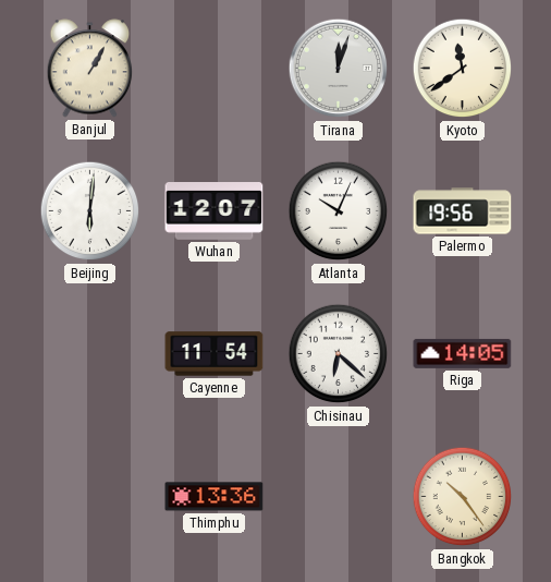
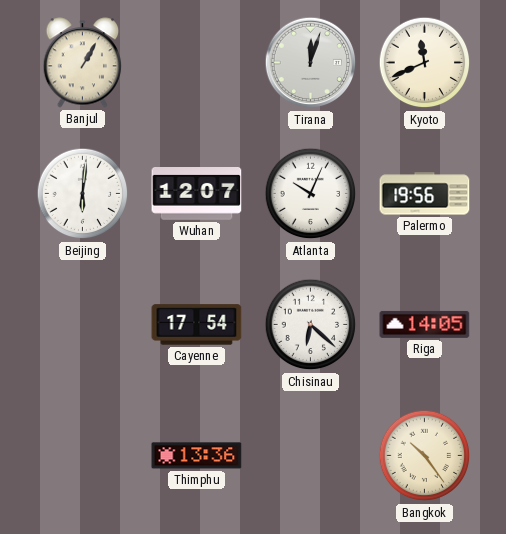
Kyoto: 11:39 -> 11:41
Cayenne: 11:54 -> 17:54
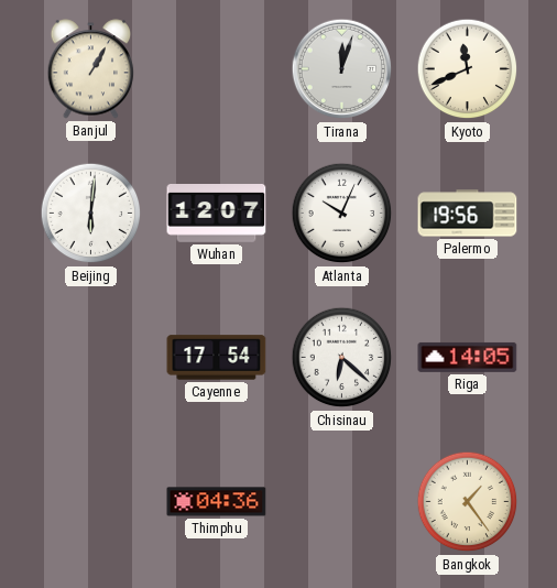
Thimphu: 13:36 -> 04:36
Bangkok: 10:24 -> 1:24
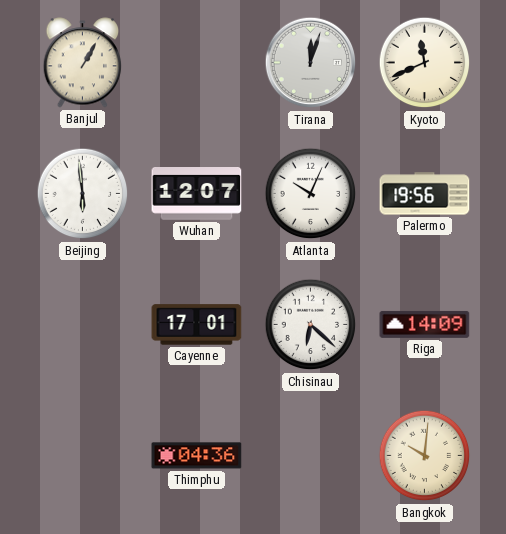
Beijing: 6:01 -> 5:59
Cayenne: 17:54 -> 17:01
Riga: 14:05 -> 14:09
Bangkok: 1:24 -> 10:01
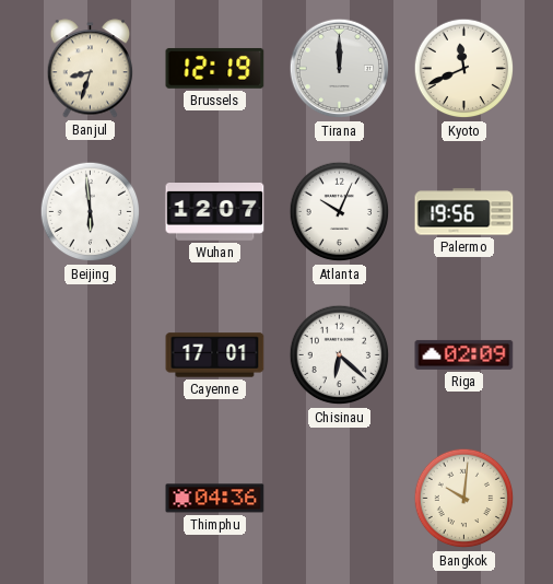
Banjul: 1:05 -> 8:33
Brussels: none -> 12:19
Tirana: 12:03 -> 12:00
Riga: 14:09 -> 02:09
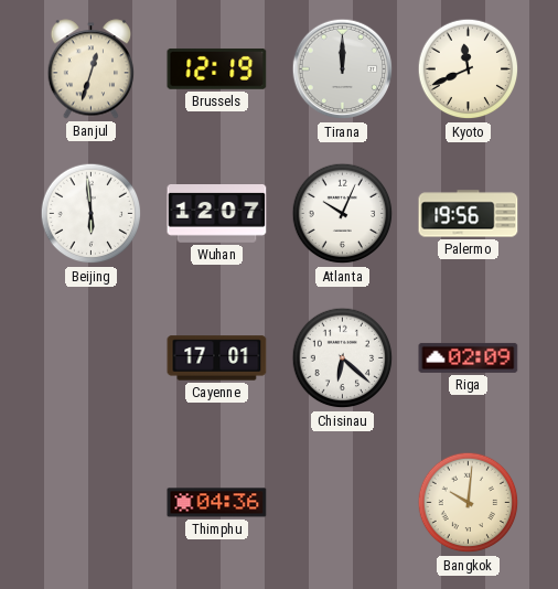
Banjul: 8:33 -> 12:33
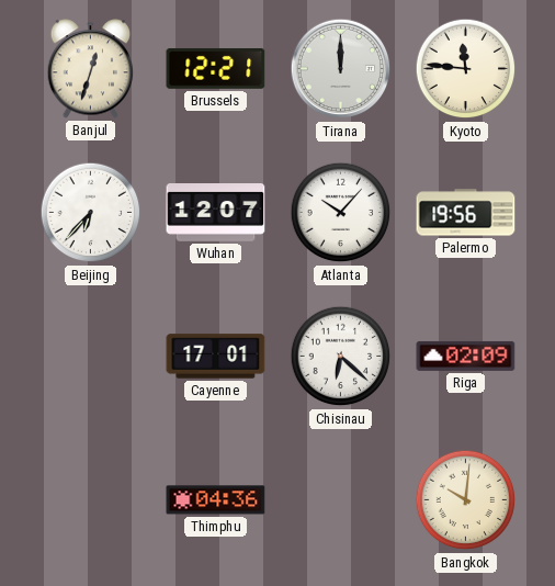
Brussels: 12:19 -> 12:21
Kyoto: 11:41 -> 11:46
Beijing: 5:59 -> 6:37
Atlanta: 10:04 -> 10:07
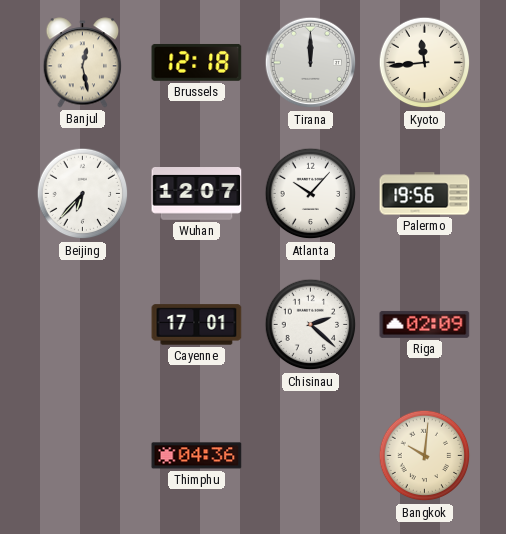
Banjul: 12:33 -> 12:28
Brussels: 12:21 -> 12:18
Kyoto: 11:46 -> 11:44
Chisinau: 6:22 -> 2:22
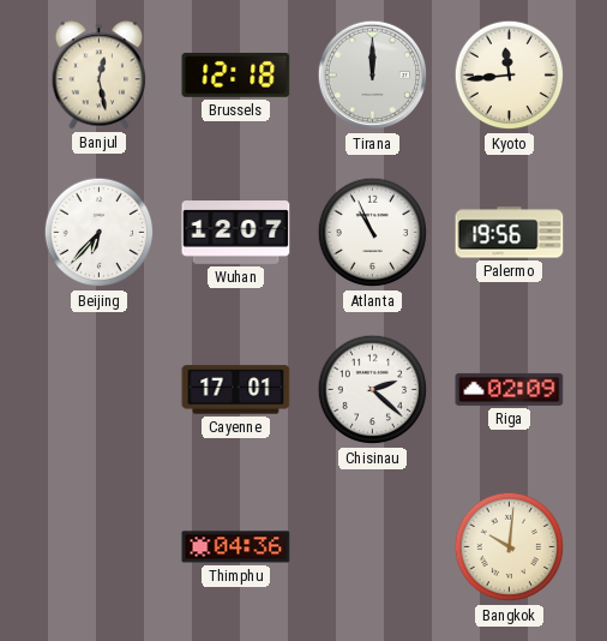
Atlanta: 10:07 -> 10:56
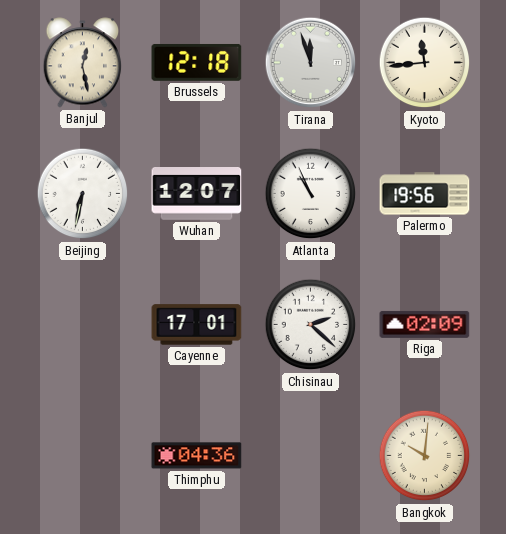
Tirana: 12:00 -> 11:57
Beijing: 6:37 -> 6:32
